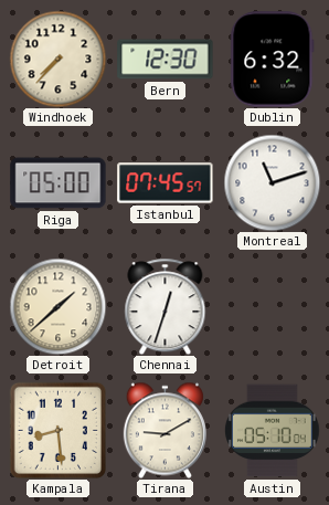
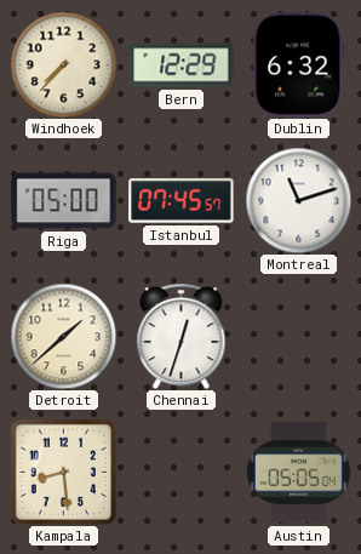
Bern: 12:30 -> 12:29
Tirana: 9:10 -> none
Austin: 05:10 -> 05:05
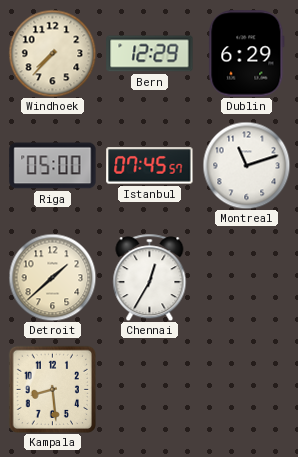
Dublin: 6:32 -> 6:29
Chennai: 12:33 -> 12:35
Austin: 05:05 -> none
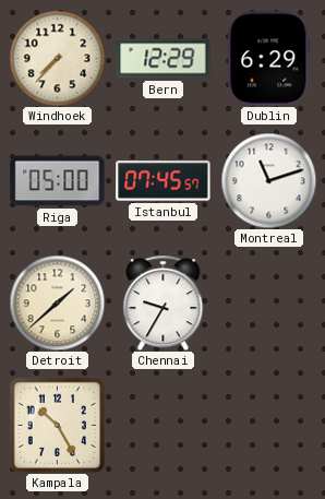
Chennai: 12:35 -> 9:35
Kampala: 8:29 -> 10:25
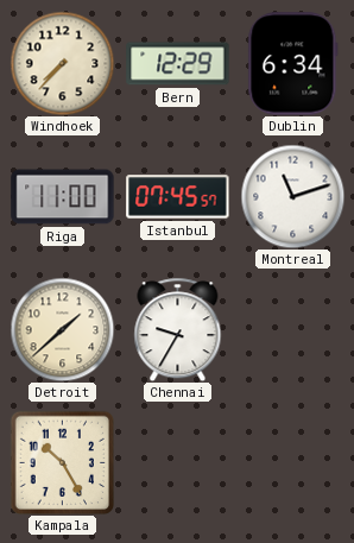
Dublin: 6:29 -> 6:34
Riga: 05:00 -> 11:00
